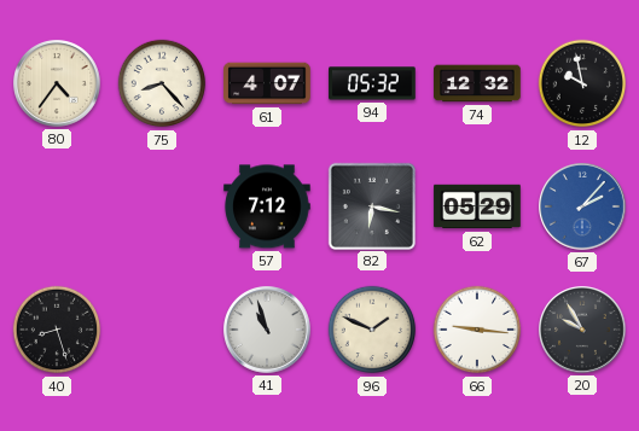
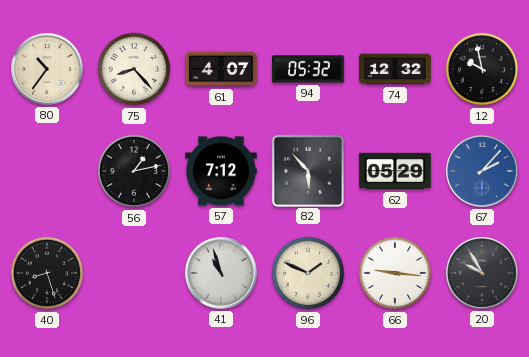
80: 4:36 -> 10:36
56: none -> 1:13
82: 6:17 -> 5:53
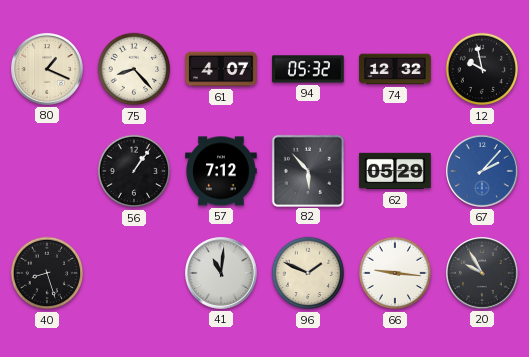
80: 10:36 -> 1:19
56: 1:13 -> 1:06
41: 10:57 -> 11:01
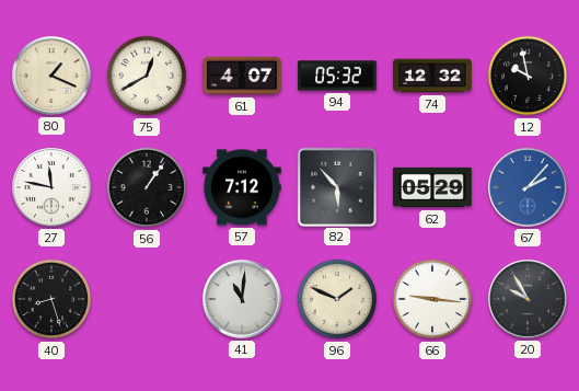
75: 8:23 -> 12:40
27: none -> 11:47
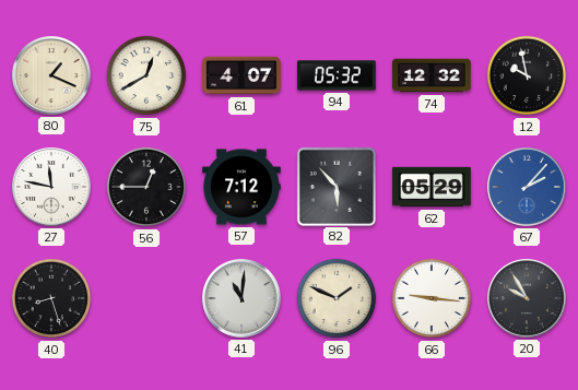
56: 1:06 -> 12:45
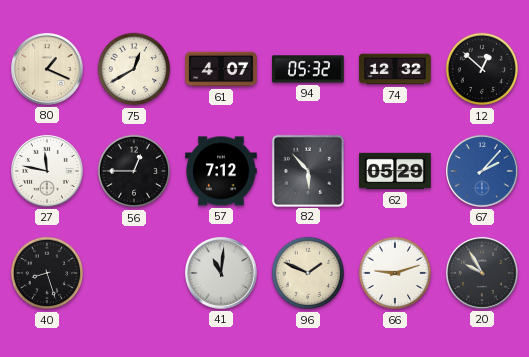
12: 9:58 -> 12:52
66: 9:16 -> 9:12
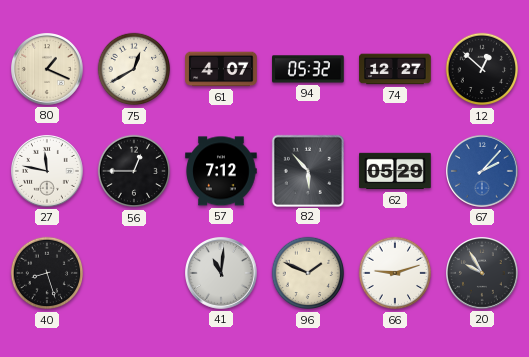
74: 12:32 -> 12:27
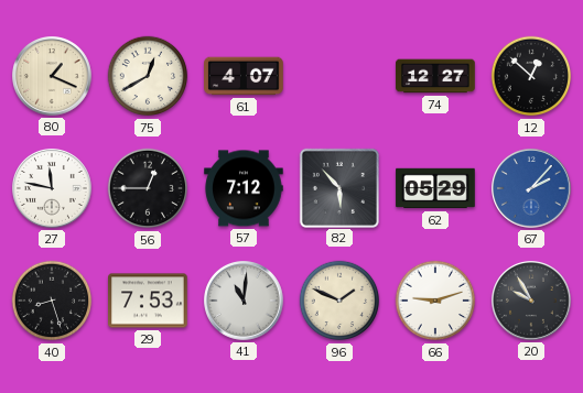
94: 05:32 -> none
29: none -> 7:53
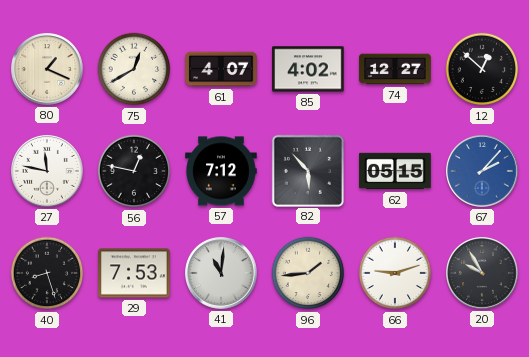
85: none -> 4:02
56: 12:45 -> 12:47
62: 05:29 -> 05:15
96: 1:49 -> 1:44
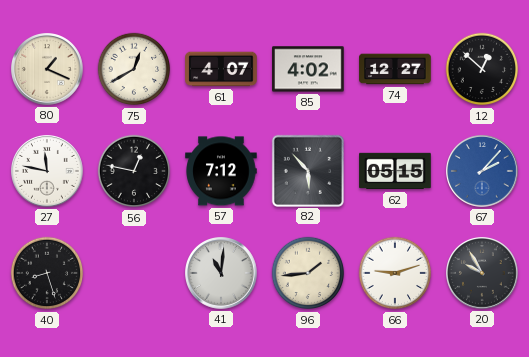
29: 7:53 -> none
